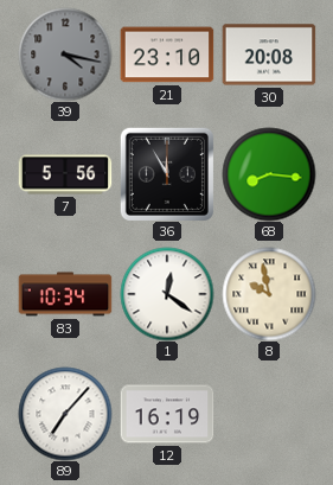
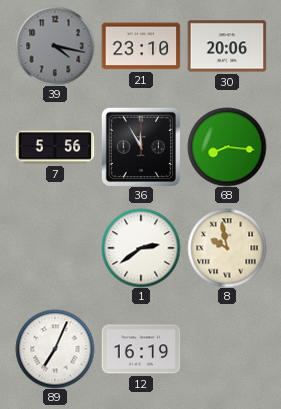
30: 20:08 -> 20:06
83: 10:34 -> none
1: 12:21 -> 2:39
89: 7:07 -> 7:04
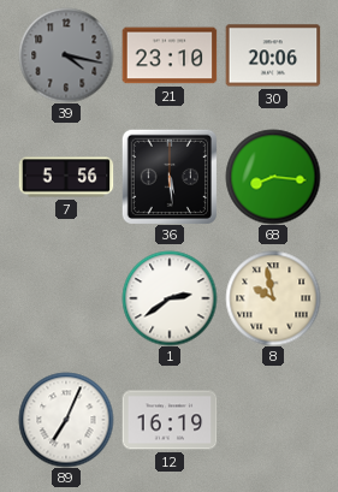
36: 11:55 -> 5:29
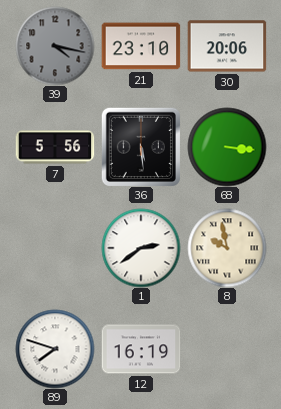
68: 8:16 -> 3:16
89: 7:04 -> 7:48
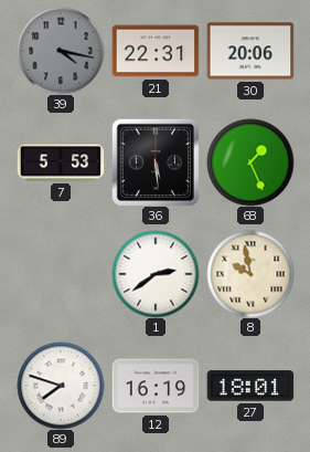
21: 23:10 -> 22:31
7: 5:56 -> 5:53
68: 3:16 -> 1:26
27: none -> 18:01
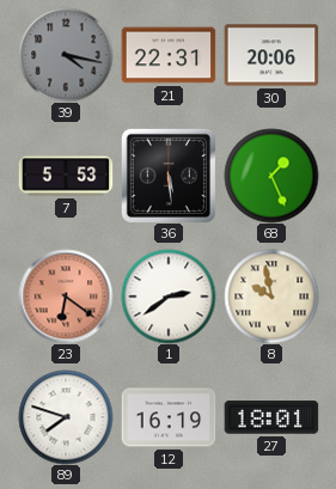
23: none -> 6:21
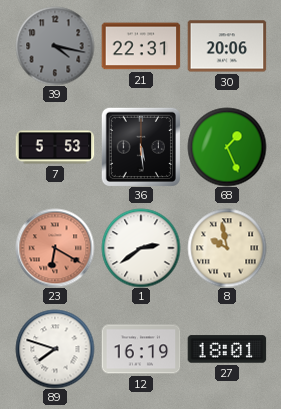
23: 6:21 -> 6:20
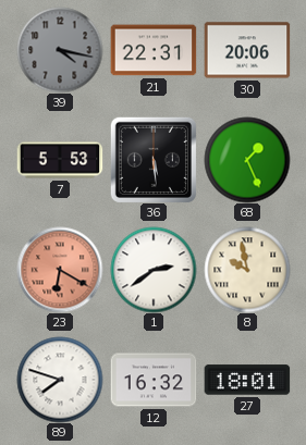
12: 16:19 -> 16:32
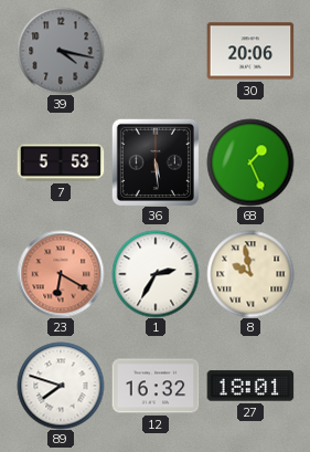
21: 22:31 -> none
1: 2:39 -> 2:35
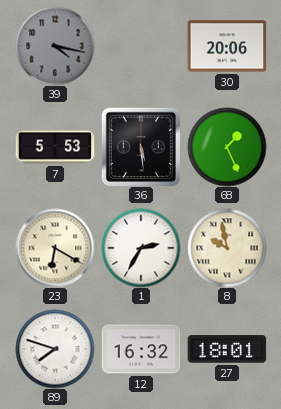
23 dial: salmon -> cream
